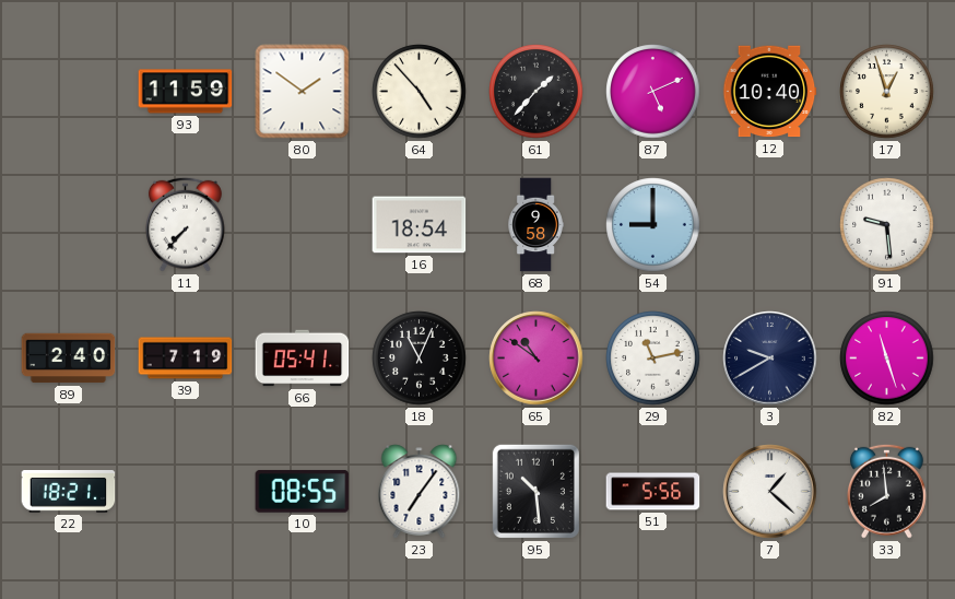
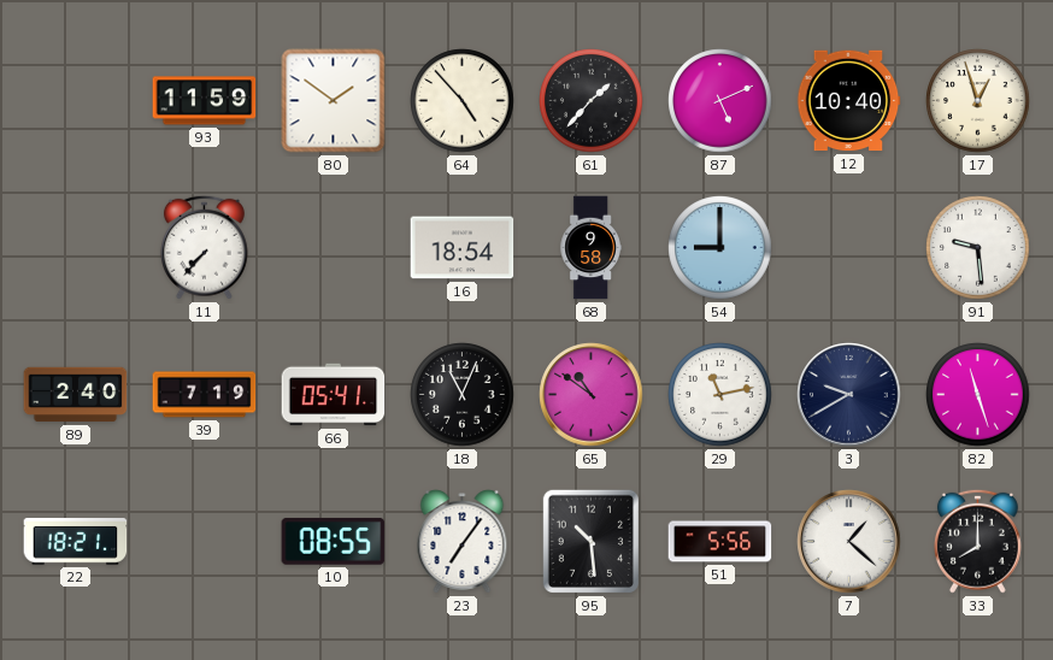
33: 7:59 -> 8:00
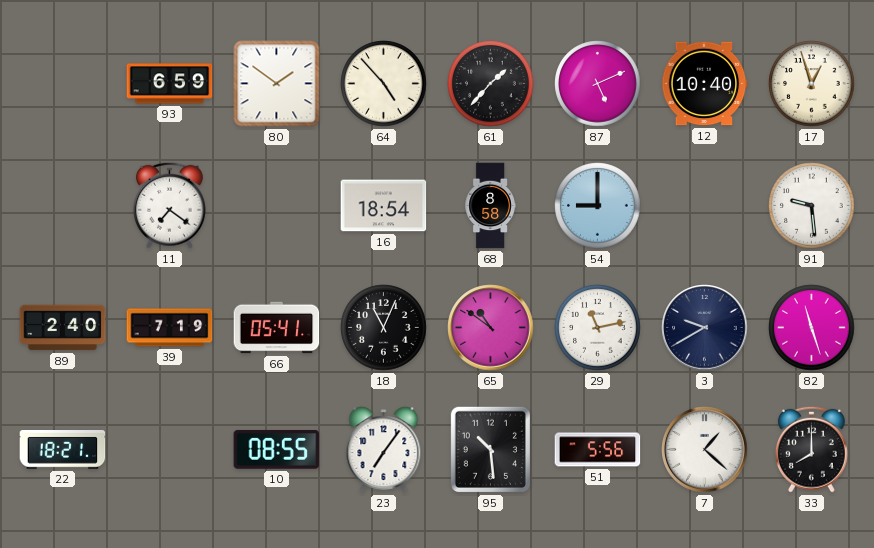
93: 11:59 -> 6:59
11: 7:37 -> 7:21
68: 9:58 -> 8:58
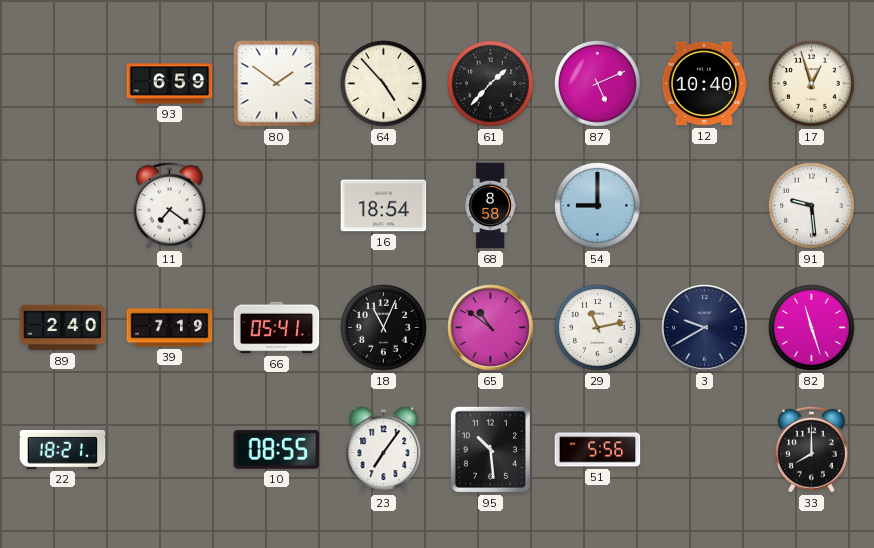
7: 1:22 -> none
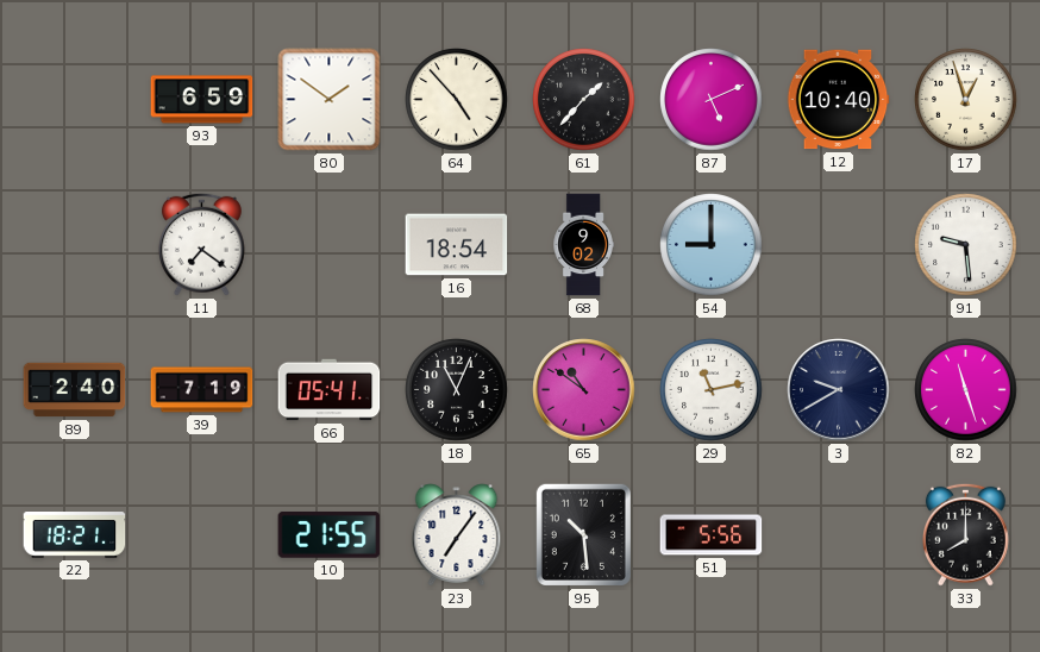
68: 8:58 -> 9:02
10: 08:55 -> 21:55
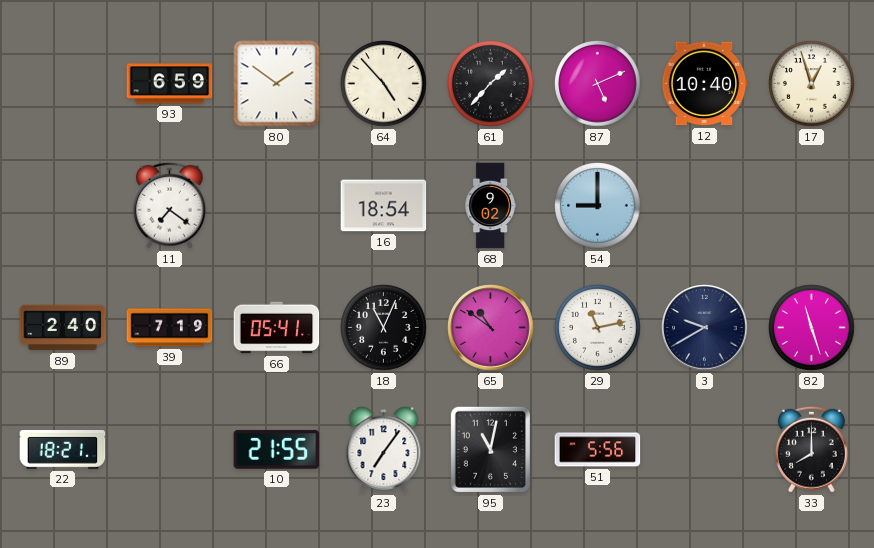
91: 9:29 -> none
95: 10:29 -> 11:02
